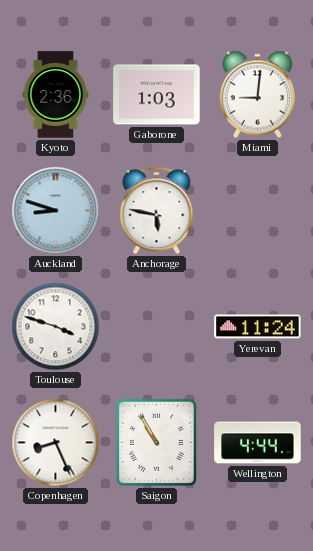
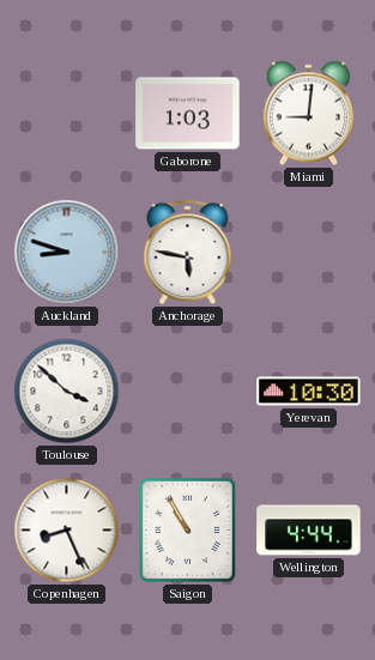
Kyoto: 2:36 -> none
Toulouse: 3:48 -> 3:52
Yerevan: 11:24 -> 10:30
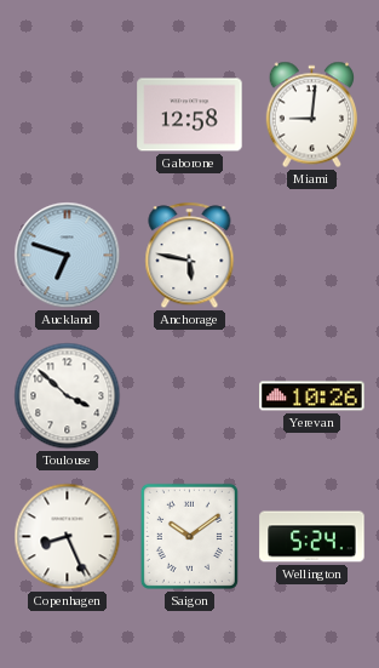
Gaborone: 1:03 -> 12:58
Auckland: 8:48 -> 6:48
Yerevan: 10:30 -> 10:26
Saigon: 10:55 -> 10:09
Wellington: 4:44 -> 5:24
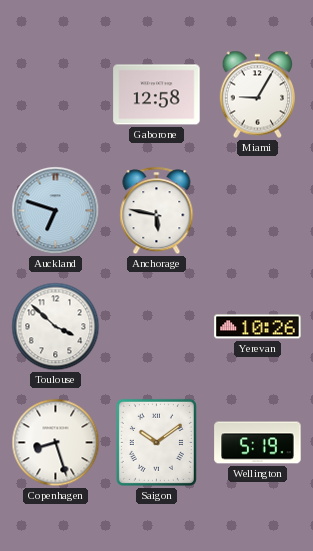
Miami: 9:01 -> 9:05
Copenhagen: 8:26 -> 8:27
Wellington: 5:24 -> 5:19
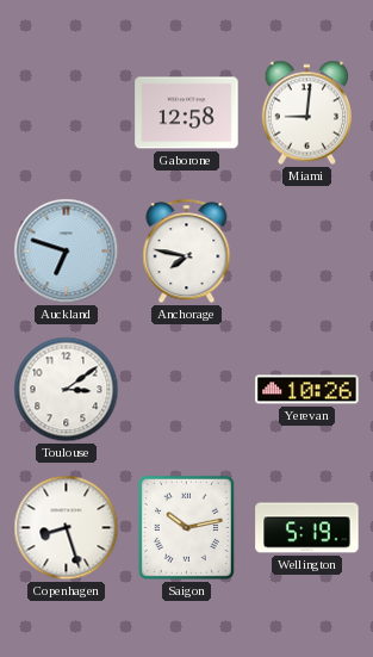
Miami: 9:05 -> 9:01
Anchorage: 5:47 -> 7:47
Toulouse: 3:52 -> 3:09
Saigon: 10:09 -> 10:13
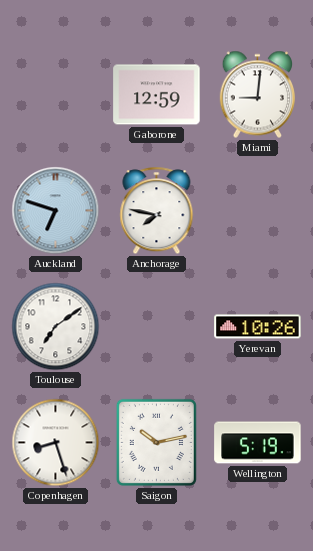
Gaborone: 12:58 -> 12:59
Toulouse: 3:09 -> 7:09
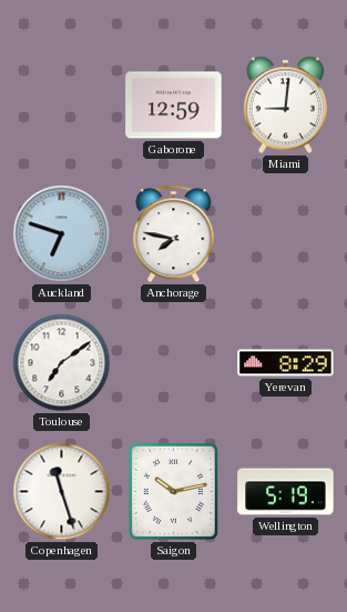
Yerevan: 10:26 -> 8:29
Copenhagen: 8:27 -> 11:27
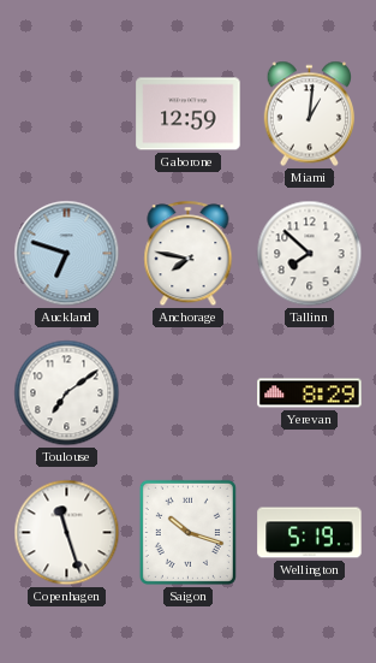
Miami: 9:01 -> 1:01
Tallinn: none -> 7:52
Saigon: 10:13 -> 10:18
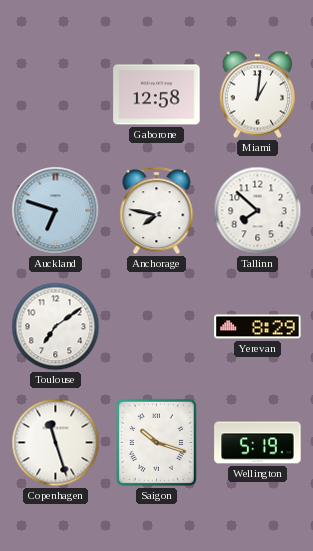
Gaborone: 12:59 -> 12:58
